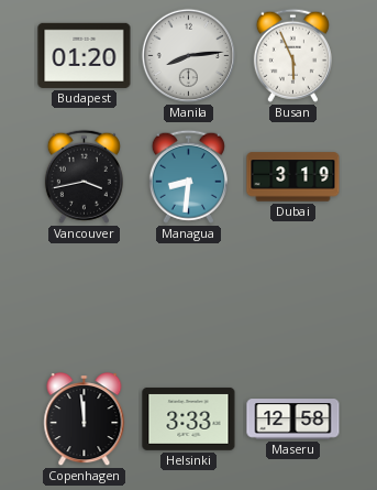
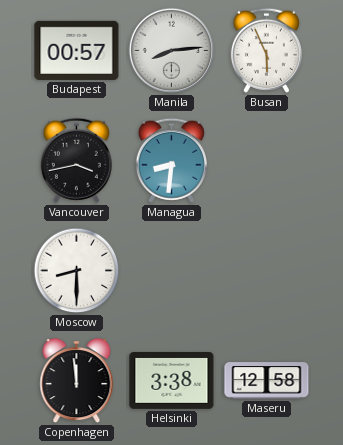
Budapest: 01:20 -> 00:57
Dubai: 3:19 -> none
Moscow: none -> 8:30
Helsinki: 3:33 -> 3:38
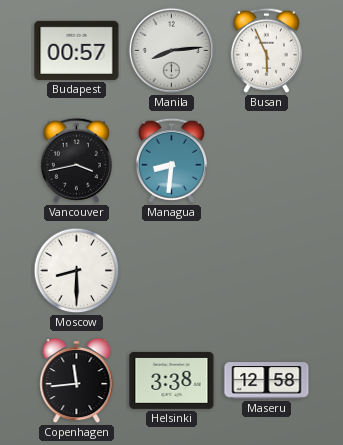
Copenhagen: 11:59 -> 11:44
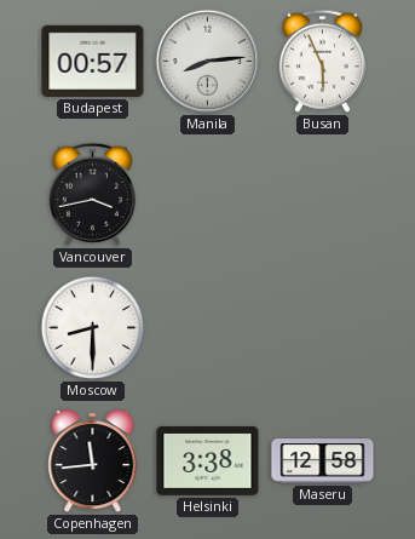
Managua: 8:31 -> none
